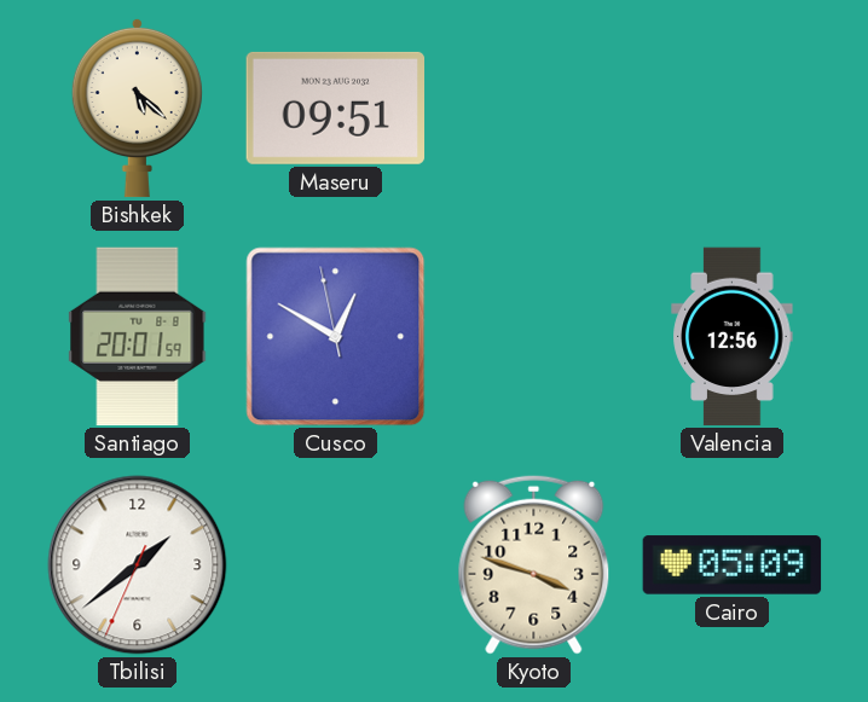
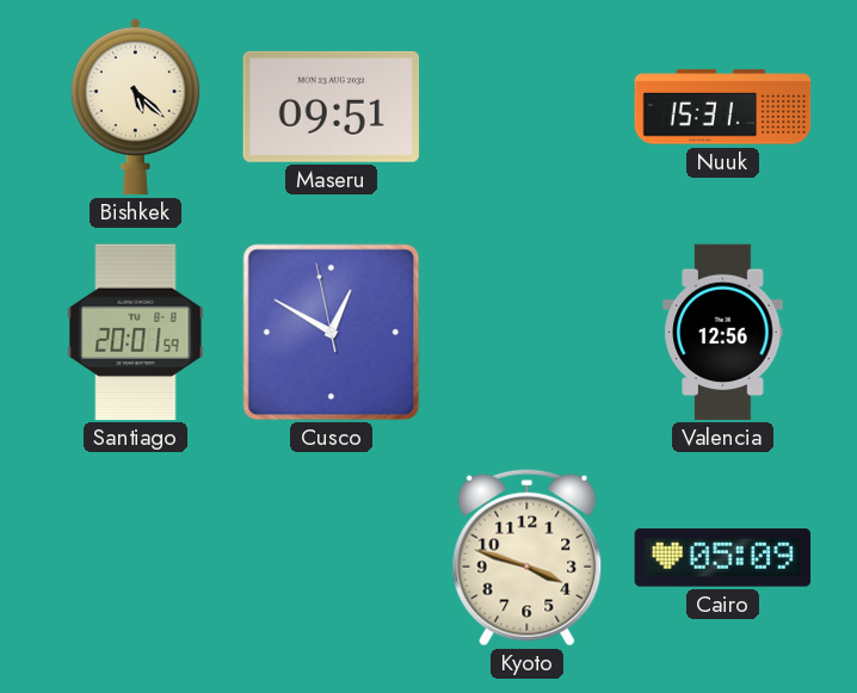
Nuuk: none -> 15:31
Tbilisi: 1:38 -> none
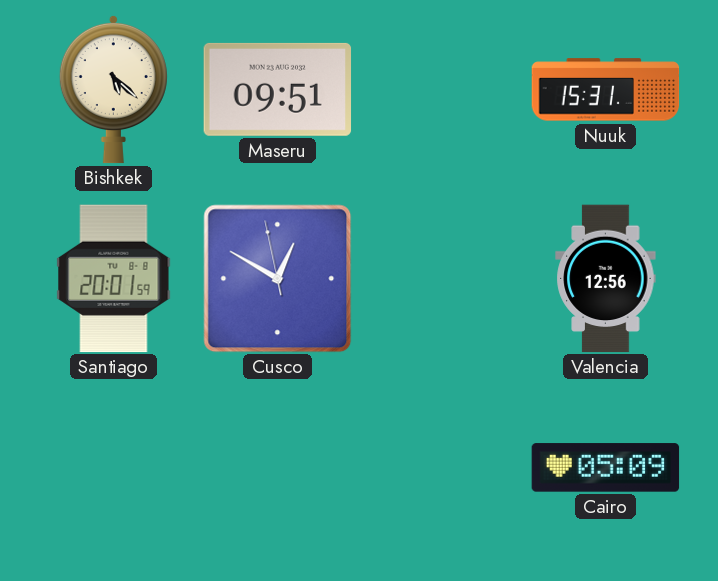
Kyoto: 3:48 -> none
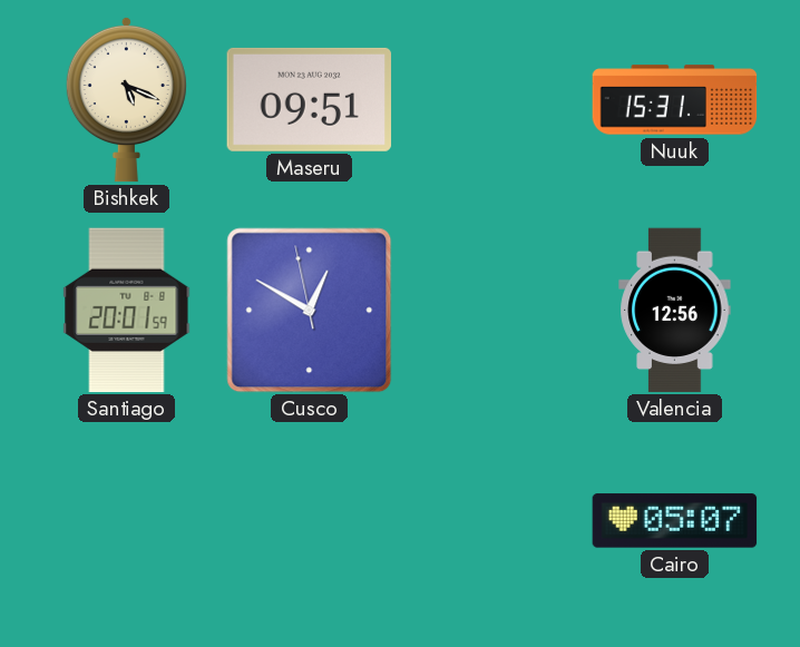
Bishkek: 5:22 -> 5:19
Cairo: 05:09 -> 05:07
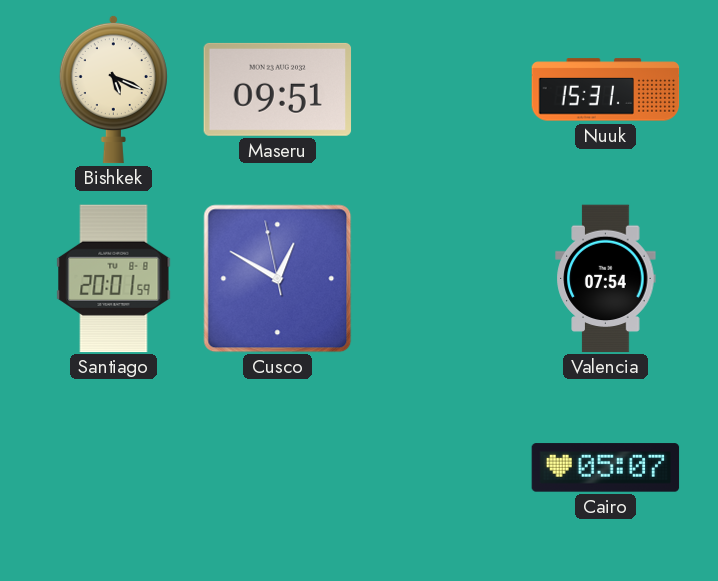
Valencia: 12:56 -> 07:54
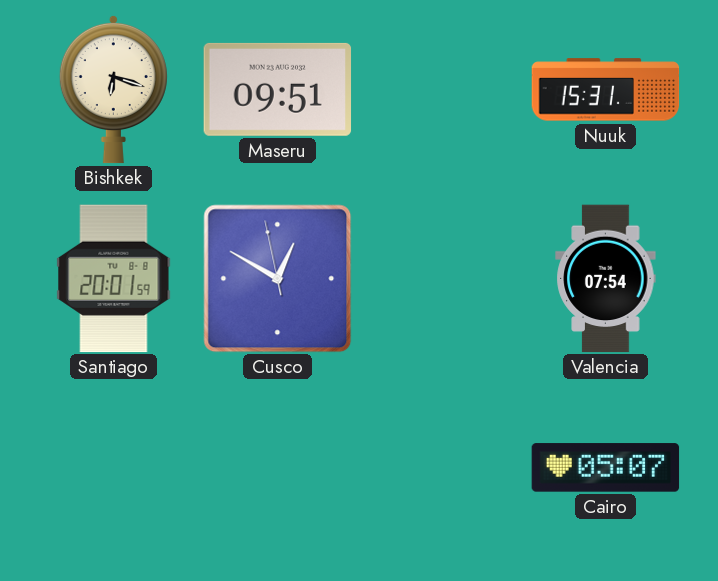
Bishkek: 5:19 -> 6:18
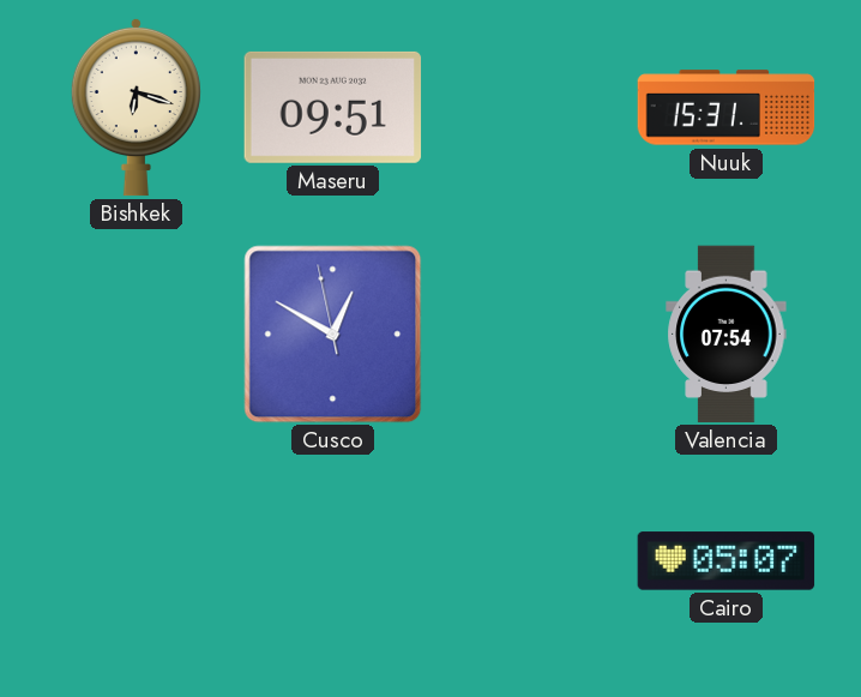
Santiago: 20:01 -> none
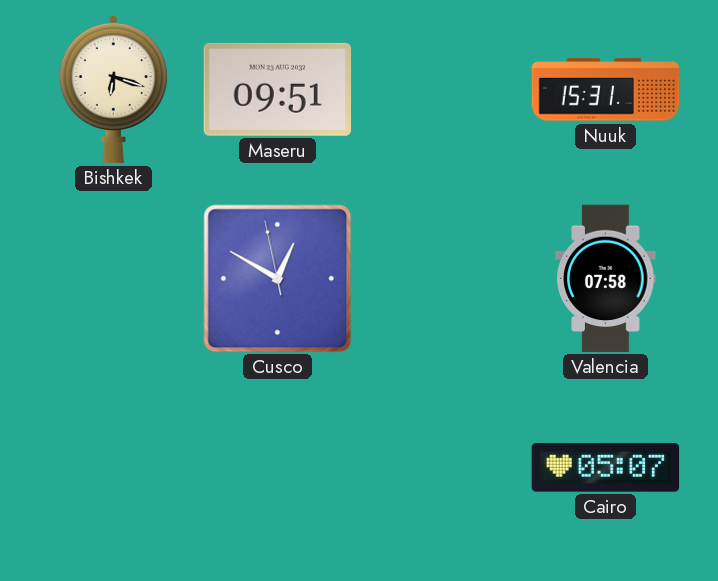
Valencia: 07:54 -> 07:58
